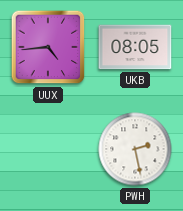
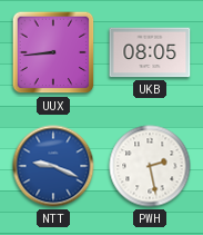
UUX: 4:44 -> 8:44
NTT: none -> 9:19
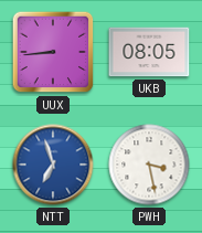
NTT: 9:19 -> 6:57
PWH: 2:28 -> 3:28
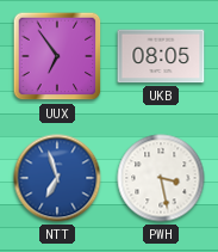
UUX: 8:44 -> 6:54
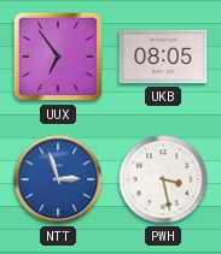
NTT: 6:57 -> 2:57
